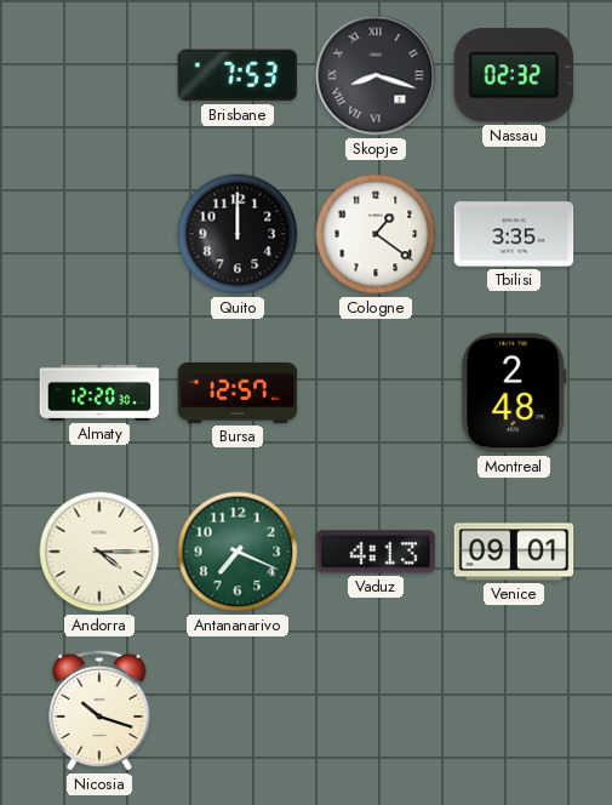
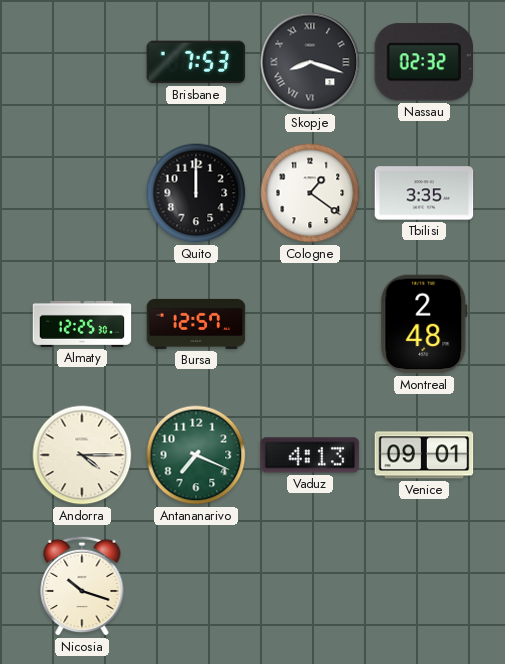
Almaty: 12:20 -> 12:25
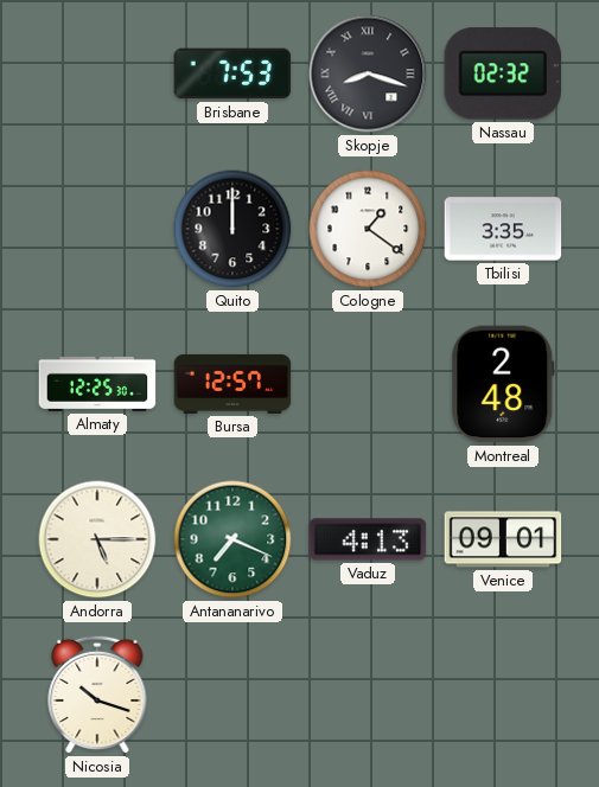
Andorra: 4:15 -> 5:15
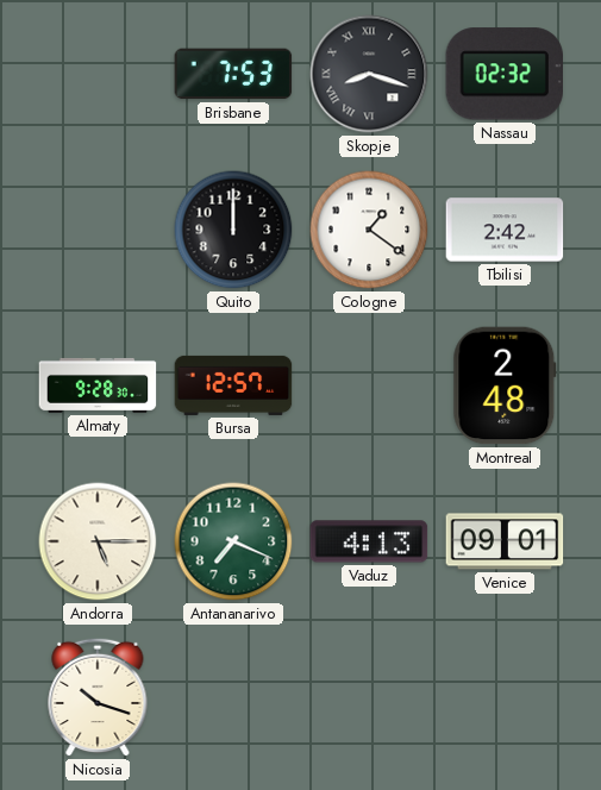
Tbilisi: 3:35 -> 2:42
Almaty: 12:25 -> 9:28
